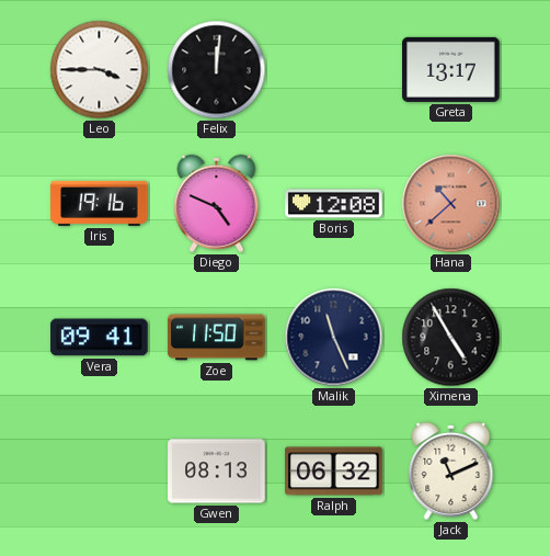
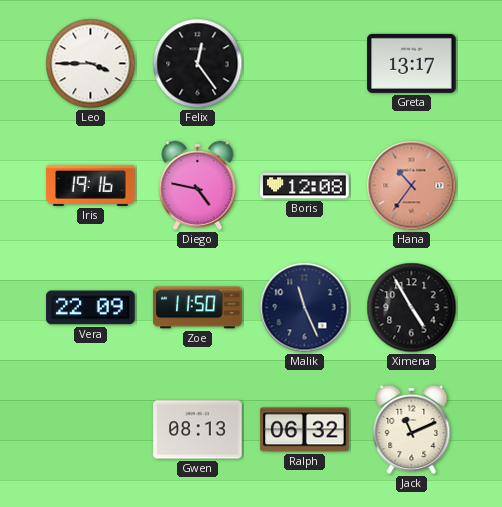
Felix: 12:01 -> 12:24
Diego: 4:49 -> 4:47
Hana: 10:38 -> 10:36
Vera: 09:41 -> 22:09
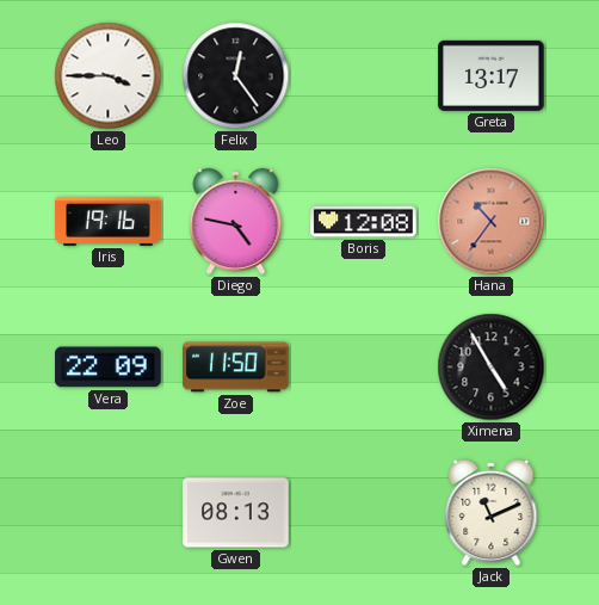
Malik: 11:26 -> none
Ralph: 06:32 -> none
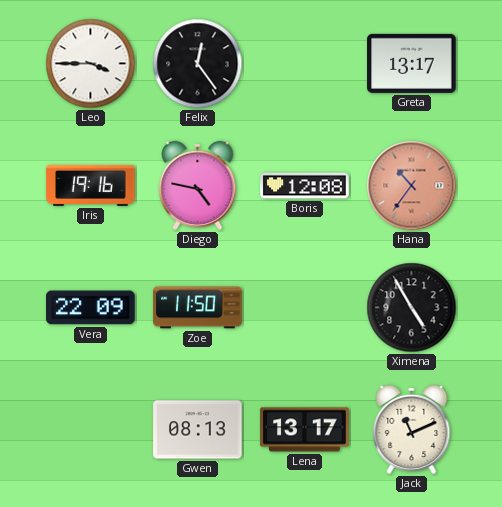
Lena: none -> 13:17
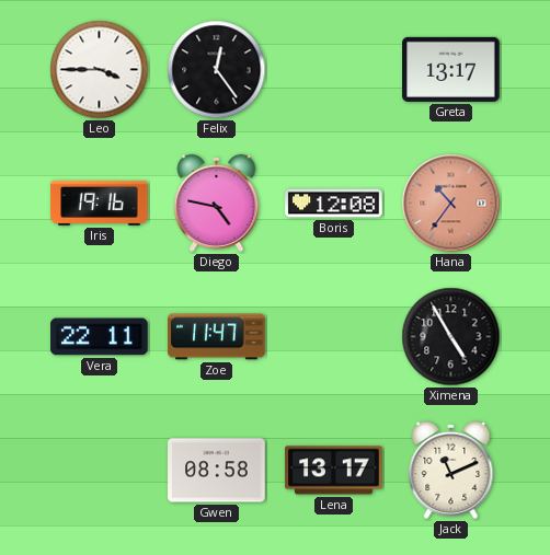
Vera: 22:09 -> 22:11
Zoe: 11:50 -> 11:47
Gwen: 08:13 -> 08:58
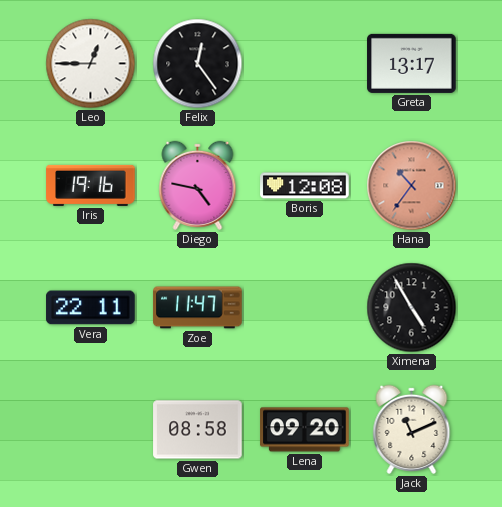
Leo: 3:45 -> 12:45
Lena: 13:17 -> 09:20
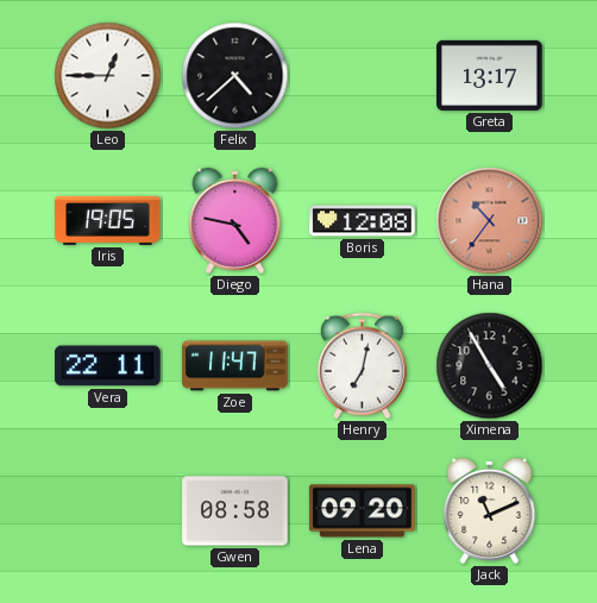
Felix: 12:24 -> 4:38
Iris: 19:16 -> 19:05
Henry: none -> 7:02
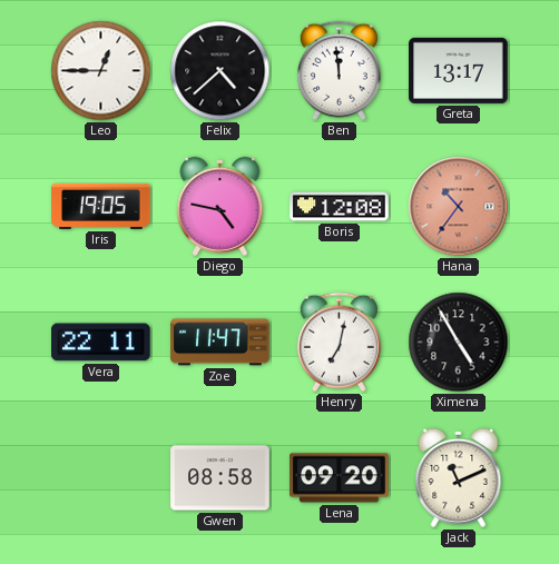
Ben: none -> 11:59
